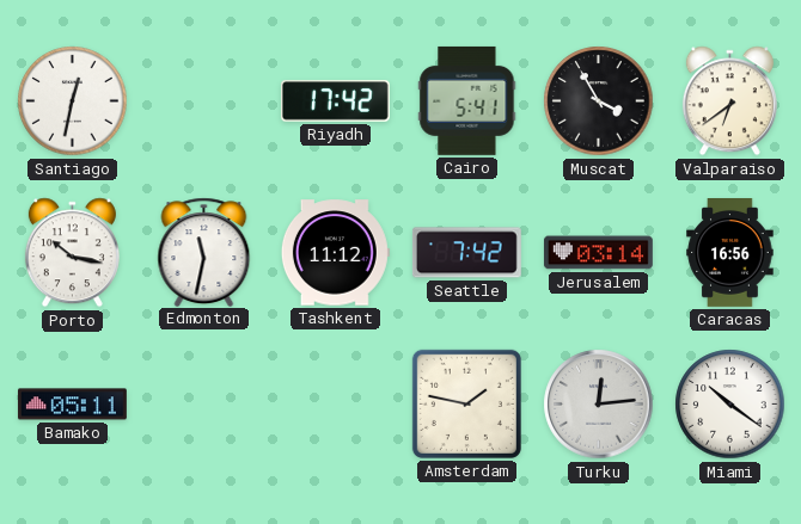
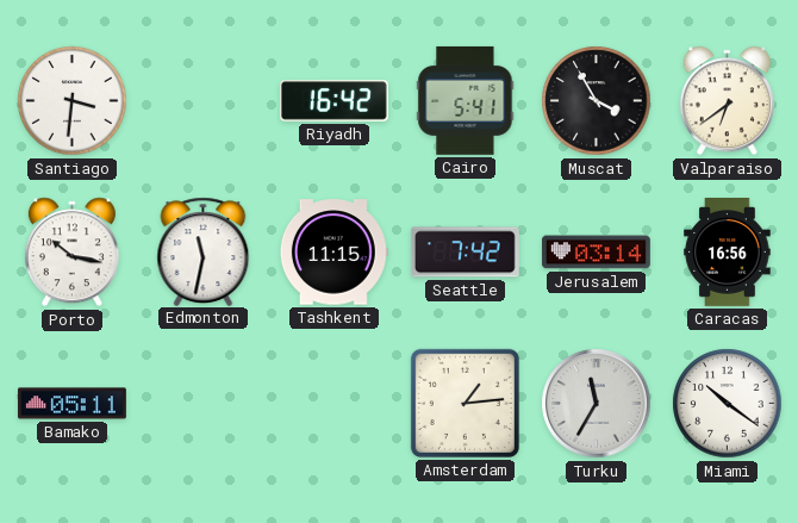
Santiago: 12:32 -> 3:31
Riyadh: 17:42 -> 16:42
Tashkent: 11:12 -> 11:15
Amsterdam: 1:47 -> 1:14
Turku: 12:14 -> 11:35
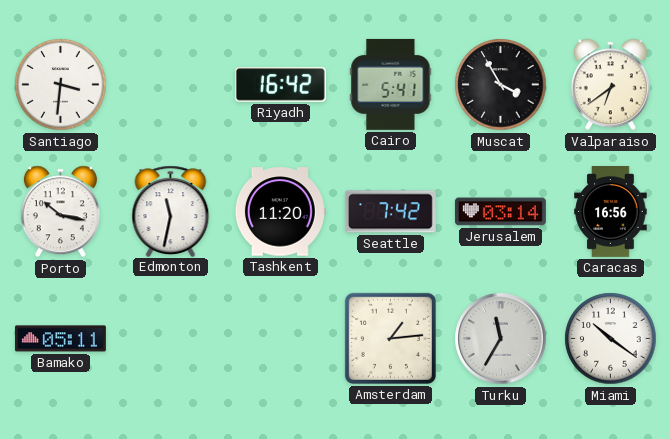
Tashkent: 11:15 -> 11:20
